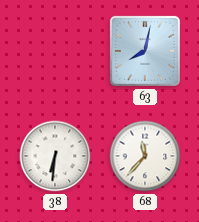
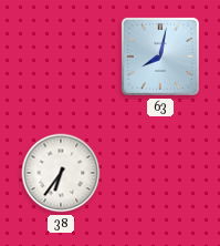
38: 6:31 -> 6:36
68: 11:37 -> none
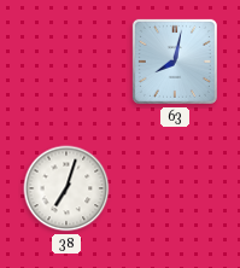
38: 6:36 -> 7:03
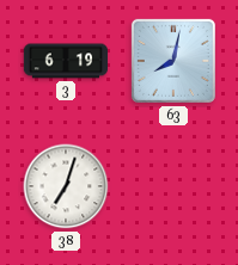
3: none -> 6:19
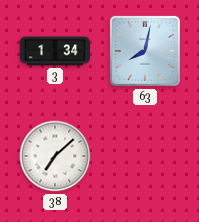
3: 6:19 -> 1:34
38: 7:03 -> 7:08
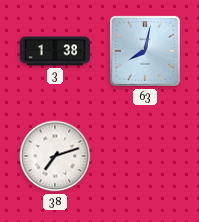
3: 1:34 -> 1:38
38: 7:08 -> 7:12
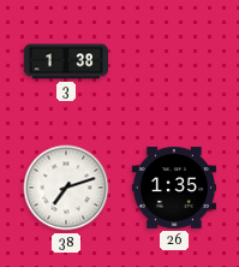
63: 8:02 -> none
26: none -> 1:35
